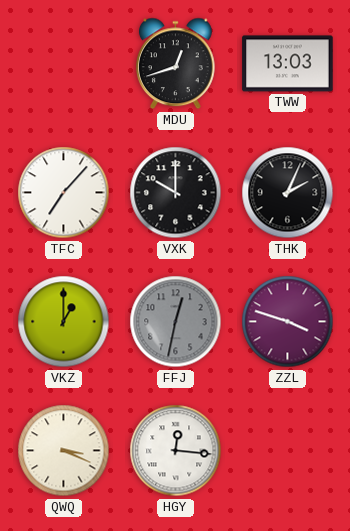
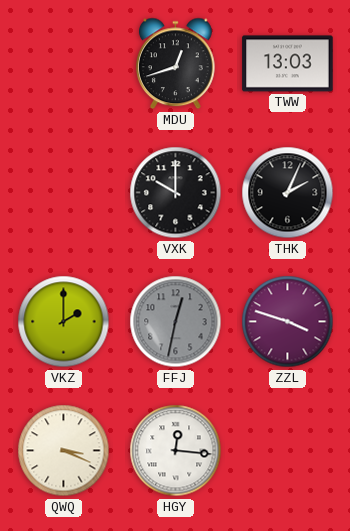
TFC: 7:07 -> none
VKZ: 1:00 -> 2:00
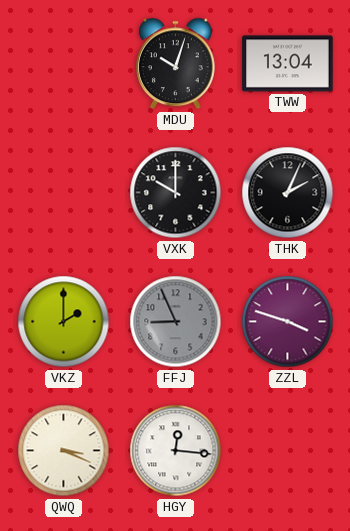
MDU: 12:42 -> 10:03
TWW: 13:03 -> 13:04
FFJ: 12:32 -> 8:56
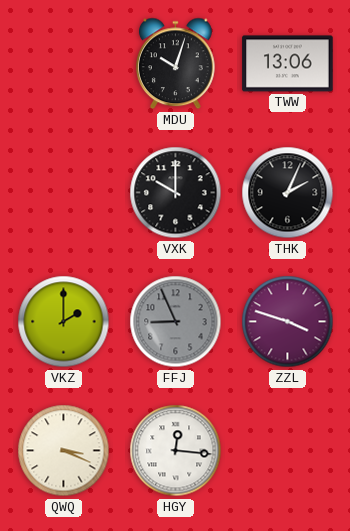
TWW: 13:04 -> 13:06
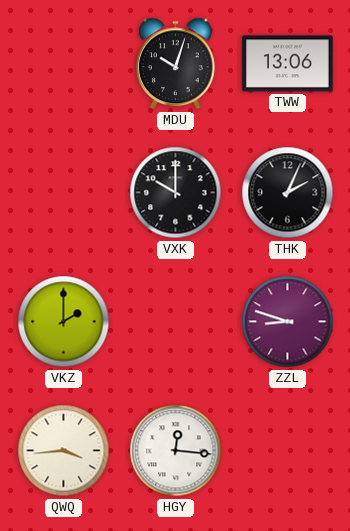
FFJ: 8:56 -> none
ZZL: 3:48 -> 8:48
QWQ: 3:19 -> 3:44
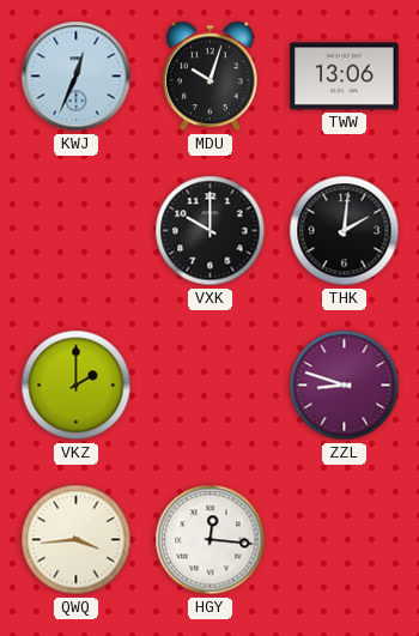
KWJ: none -> 12:34
THK: 2:04 -> 2:01
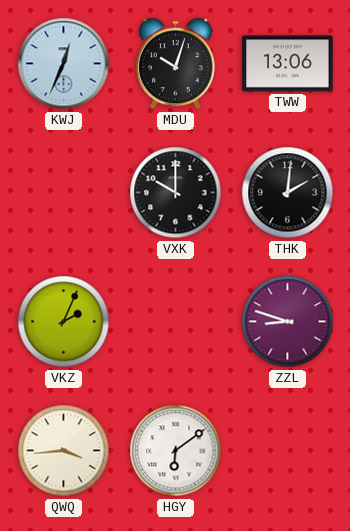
VKZ: 2:00 -> 2:04
HGY: 12:16 -> 6:09
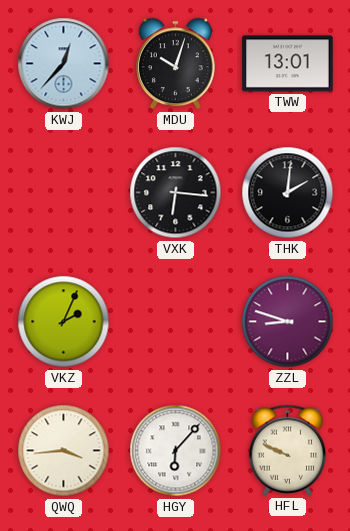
KWJ: 12:34 -> 12:37
TWW: 13:06 -> 13:01
VXK: 10:00 -> 6:16
HGY: 6:09 -> 6:07
HFL: none -> 9:49
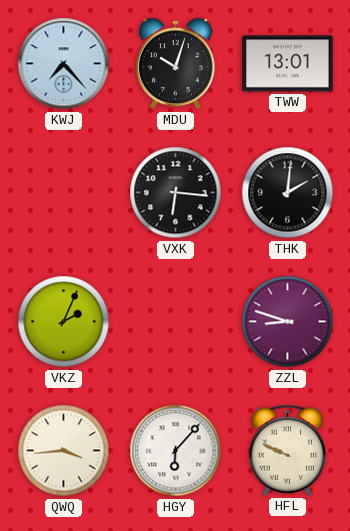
KWJ: 12:37 -> 7:23
